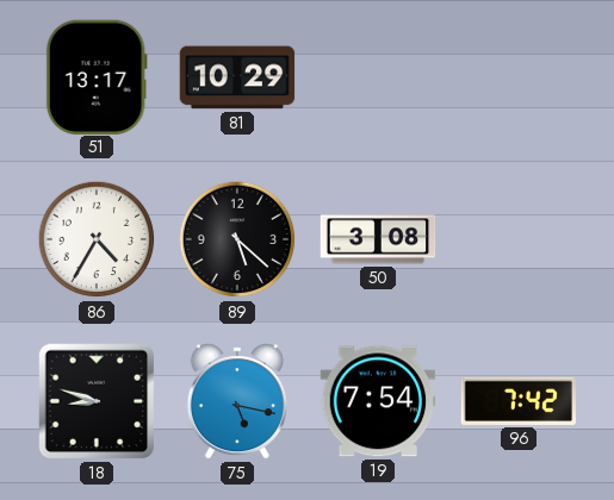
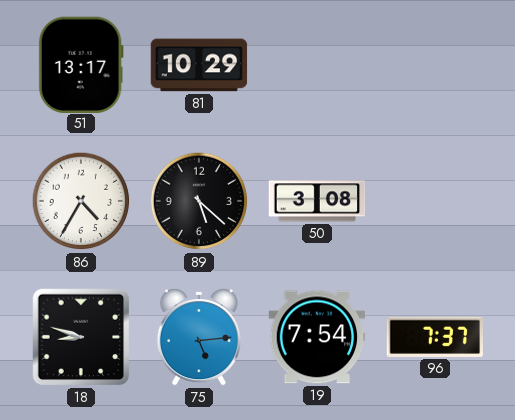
75: 5:17 -> 5:14
96: 7:42 -> 7:37
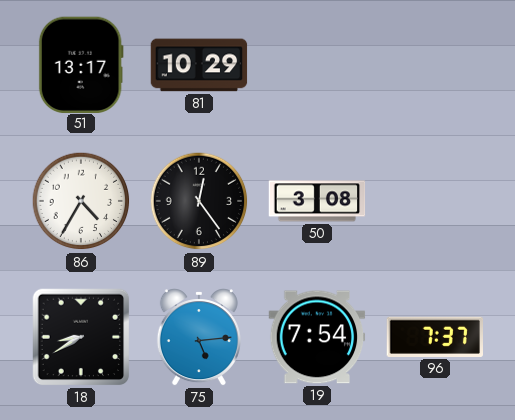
89: 5:22 -> 12:24
18: 8:48 -> 8:40
